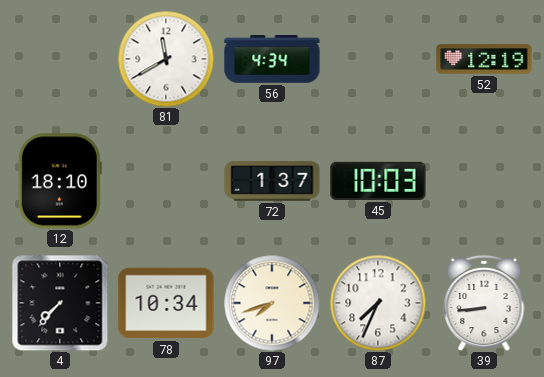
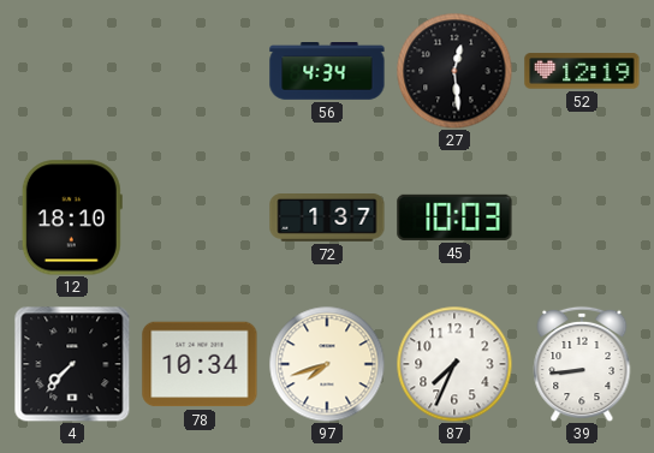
81: 11:40 -> none
27: none -> 12:29
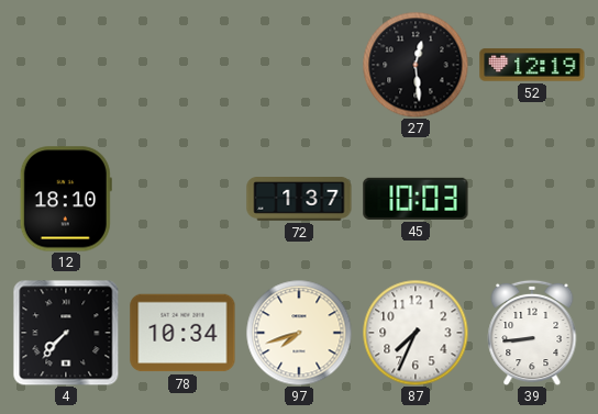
56: 4:34 -> none
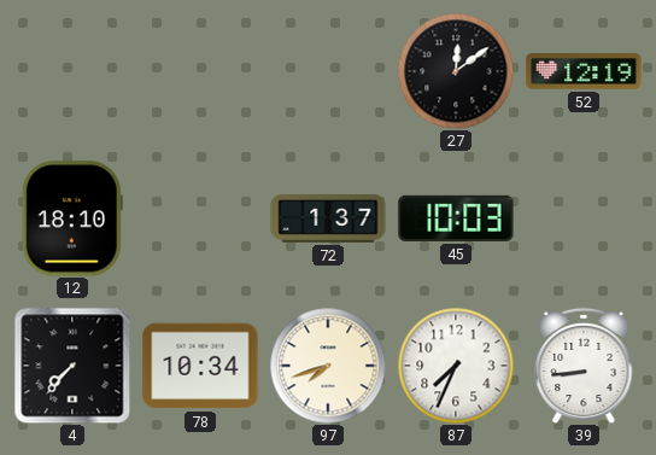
27: 12:29 -> 12:09
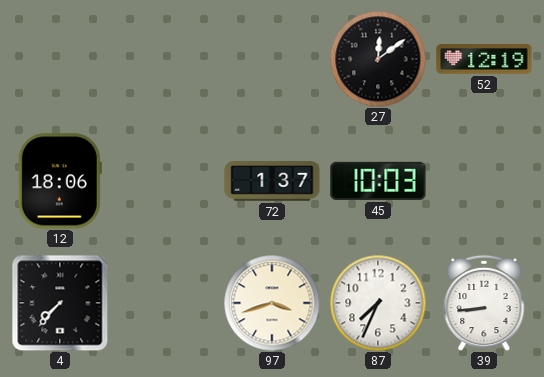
12: 18:10 -> 18:06
78: 10:34 -> none
97: 7:42 -> 3:42
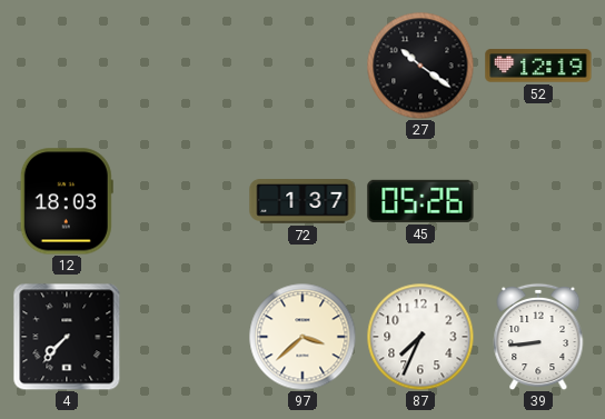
27: 12:09 -> 10:21
12: 18:06 -> 18:03
45: 10:03 -> 05:26
97: 3:42 -> 3:38
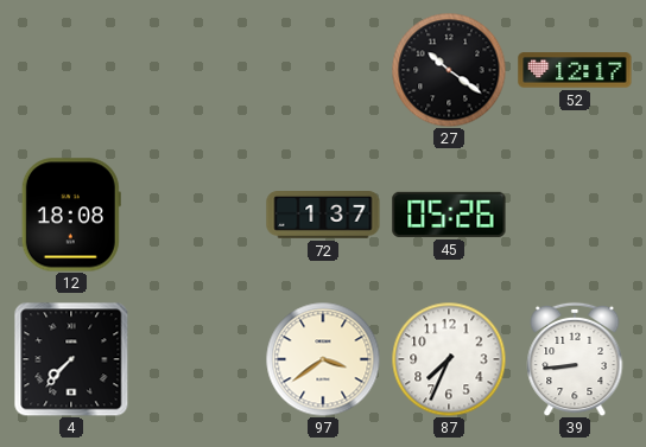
52: 12:19 -> 12:17
12: 18:03 -> 18:08
97: 3:38 -> 3:39
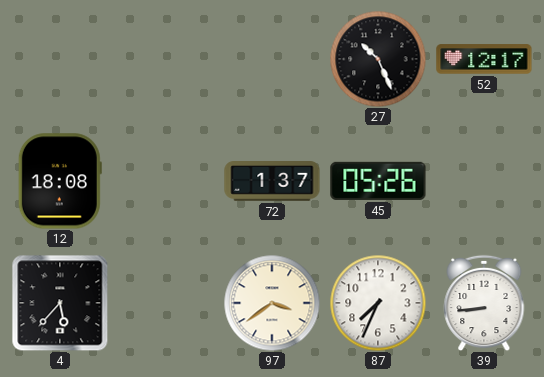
27: 10:21 -> 10:26
4: 7:37 -> 5:37
